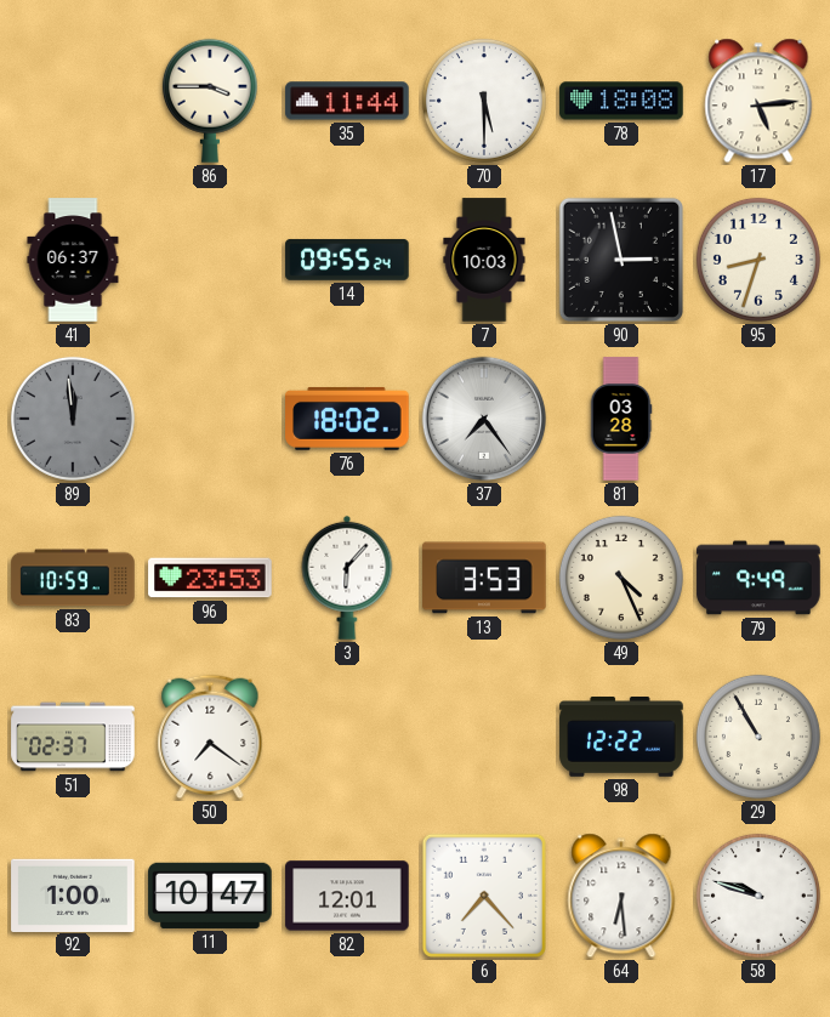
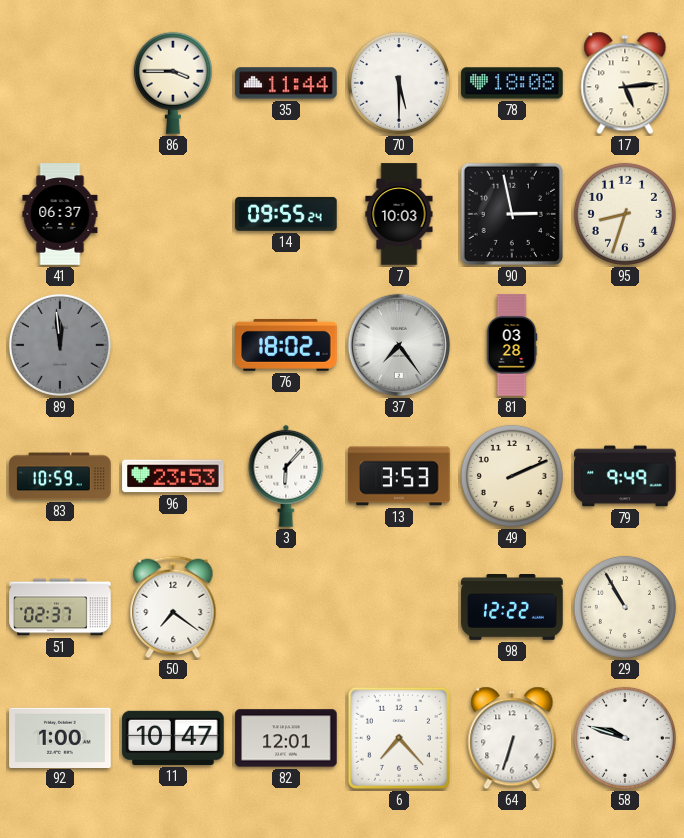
49: 4:26 -> 2:11
64: 6:29 -> 6:33
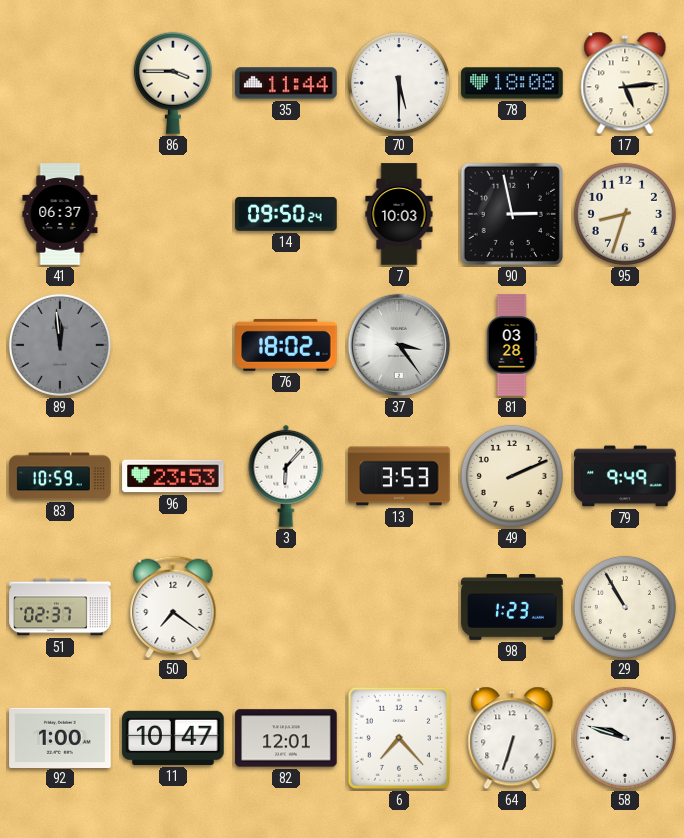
14: 09:55 -> 09:50
37: 7:24 -> 3:24
98: 12:22 -> 1:23
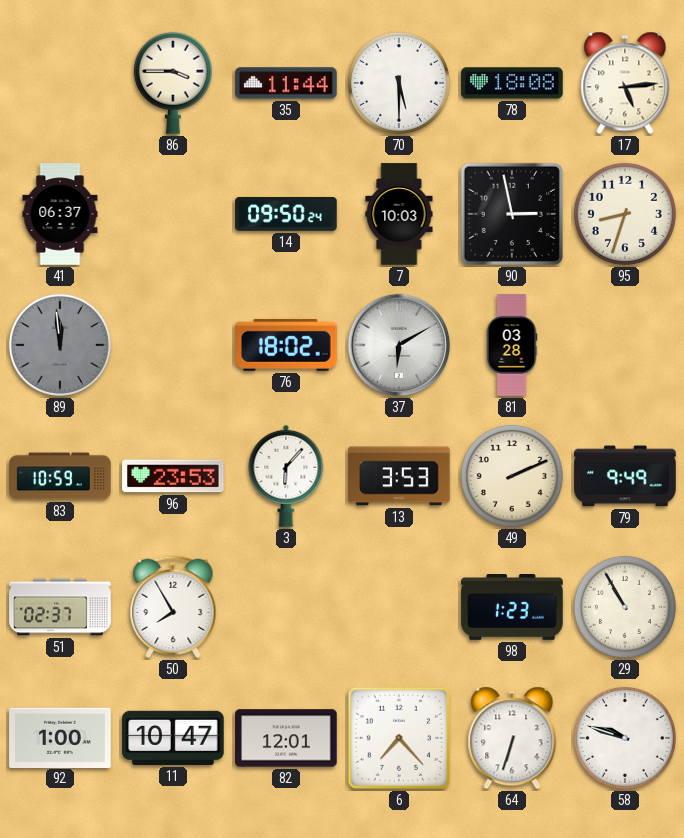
37: 3:24 -> 6:10
50: 7:21 -> 7:55
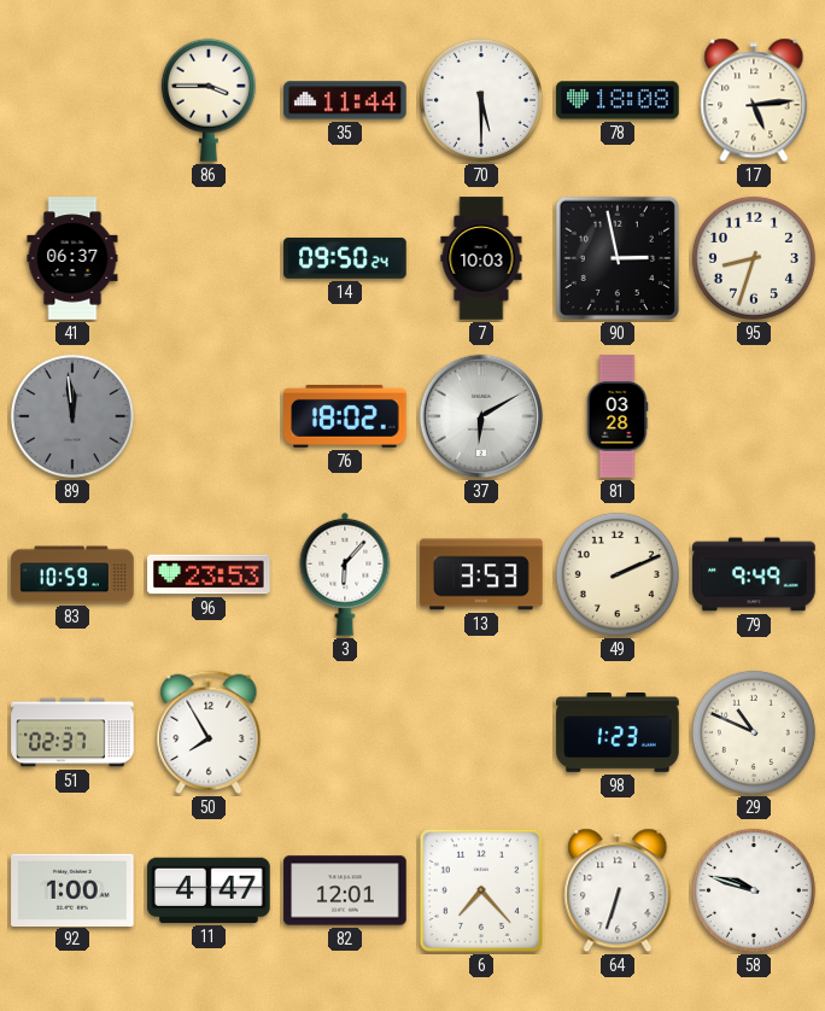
29: 10:55 -> 10:49
11: 10:47 -> 4:47
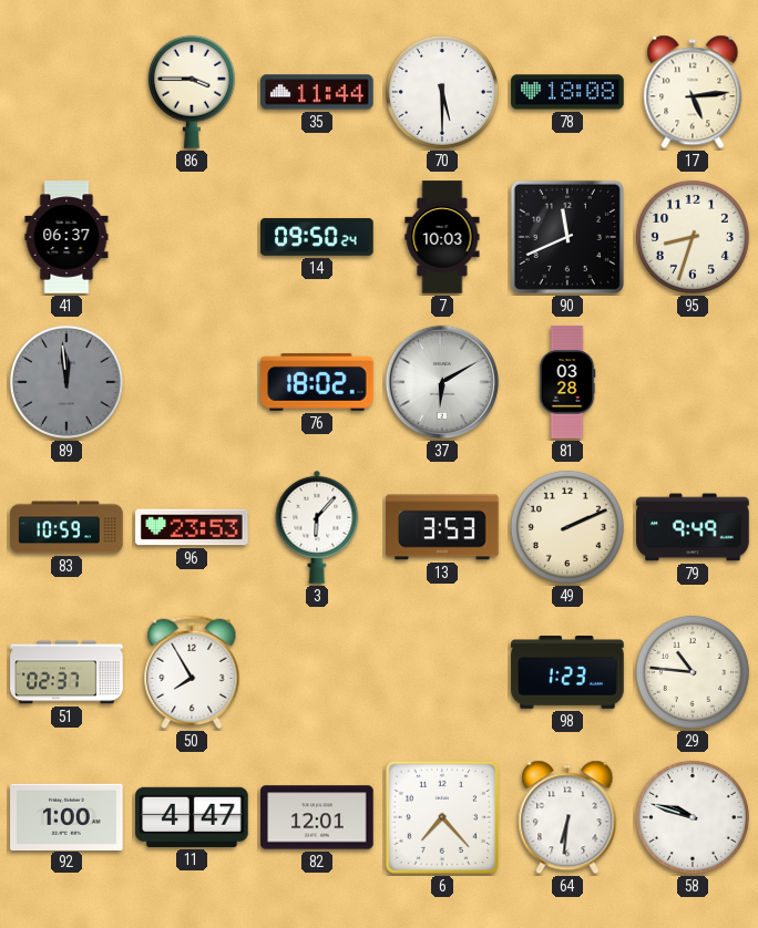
90: 2:58 -> 11:41
29: 10:49 -> 10:46
64: 6:33 -> 6:31
